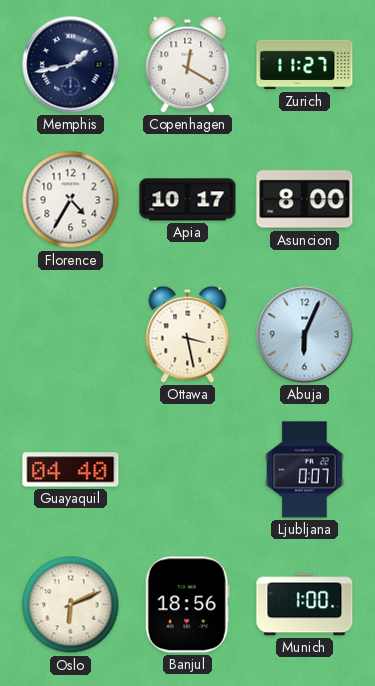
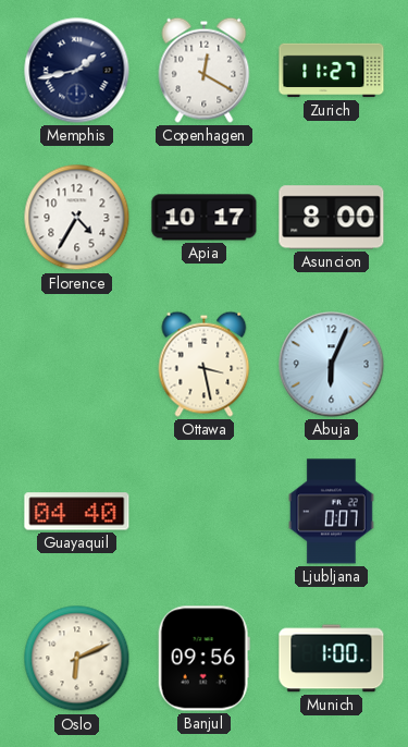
Banjul: 18:56 -> 09:56
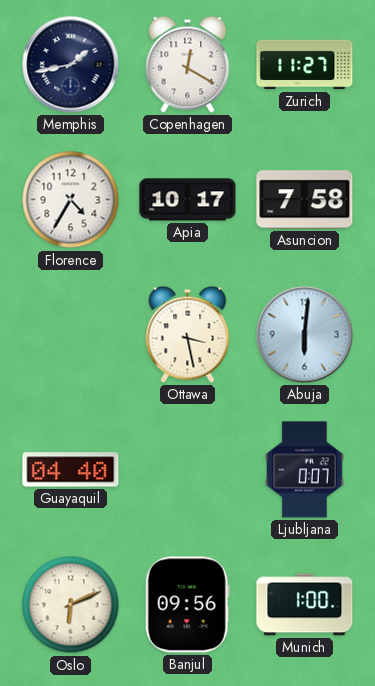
Asuncion: 8:00 -> 7:58
Abuja: 6:04 -> 6:01
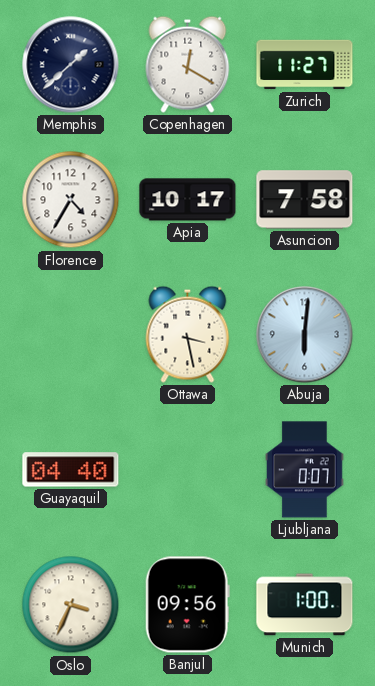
Memphis: 1:43 -> 1:38
Oslo: 6:11 -> 3:34
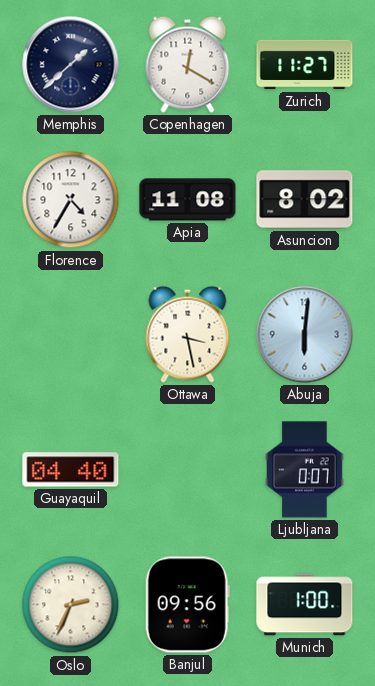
Apia: 10:17 -> 11:08
Asuncion: 7:58 -> 8:02
Oslo: 3:34 -> 2:34
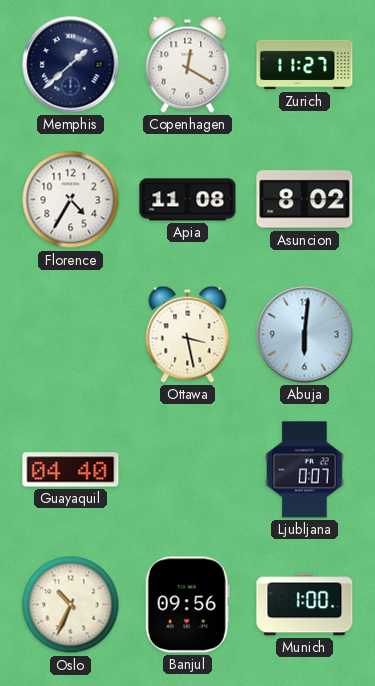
Oslo: 2:34 -> 10:34
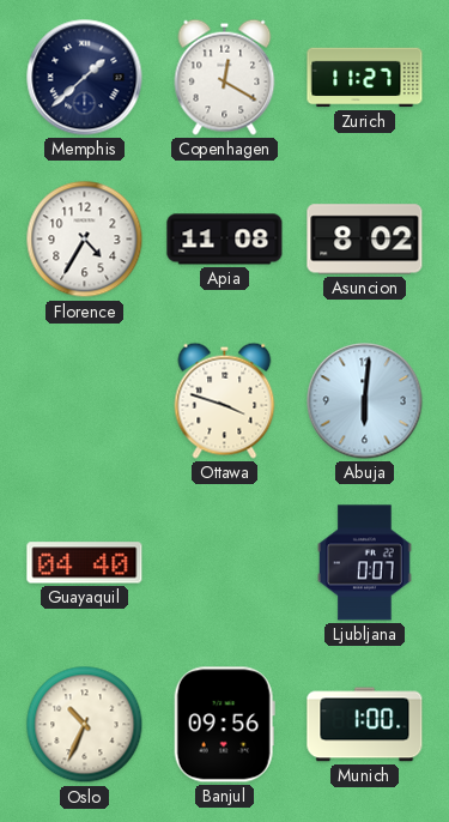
Ottawa: 3:28 -> 3:48
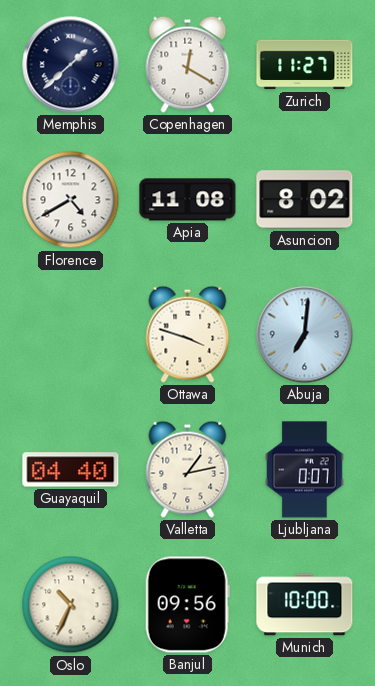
Florence: 4:35 -> 4:40
Abuja: 6:01 -> 7:01
Valletta: none -> 1:13
Munich: 1:00 -> 10:00
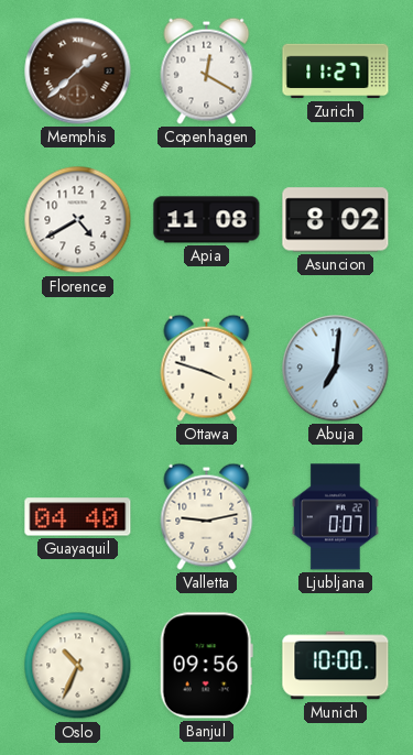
Memphis dial: navy -> brown
Valletta: 1:13 -> 9:13
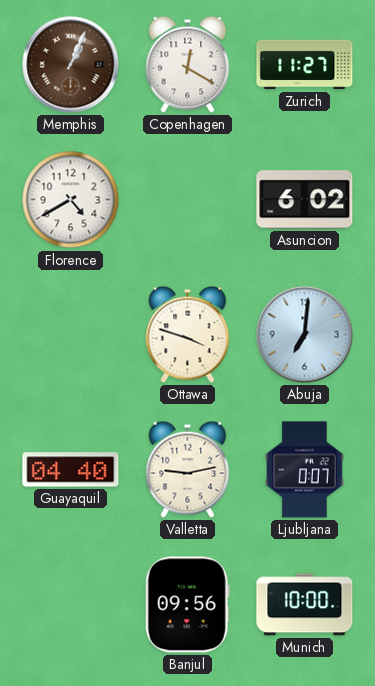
Memphis: 1:38 -> 1:04
Apia: 11:08 -> none
Asuncion: 8:02 -> 6:02
Oslo: 10:34 -> none
